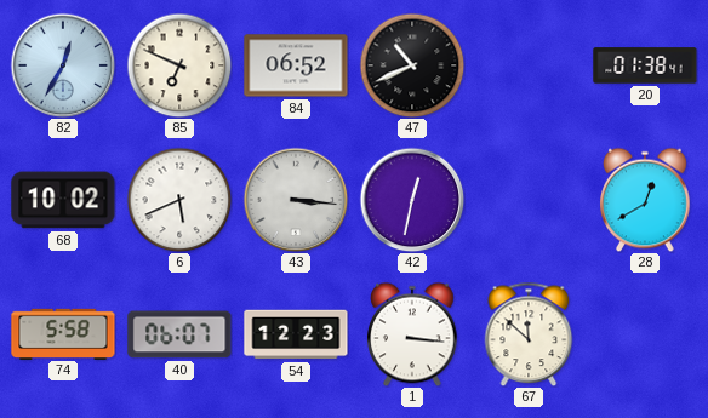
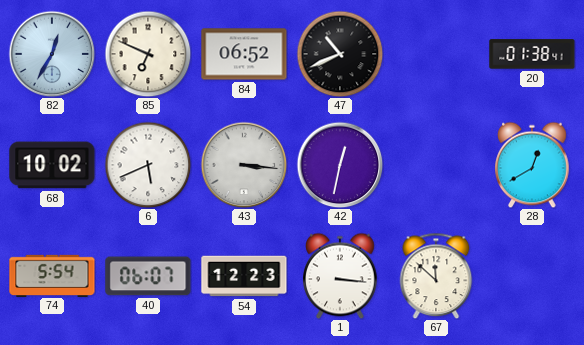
74: 5:58 -> 5:54
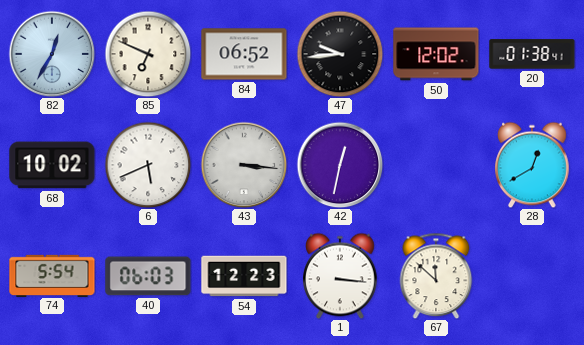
47: 10:41 -> 9:44
50: none -> 12:02
40: 06:07 -> 06:03
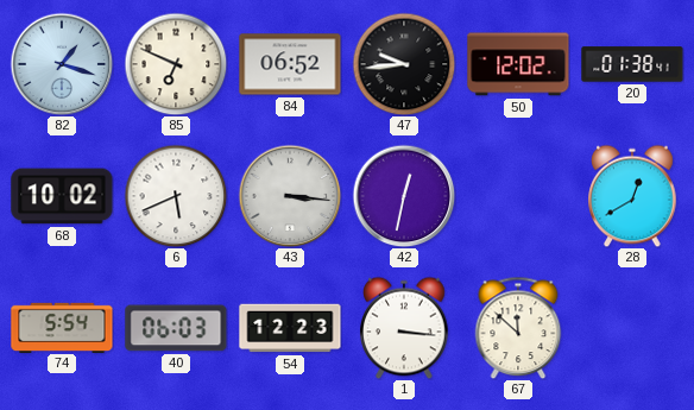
82: 12:35 -> 1:18
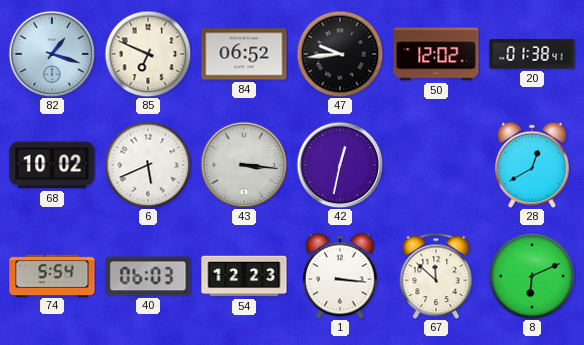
8: none -> 6:11
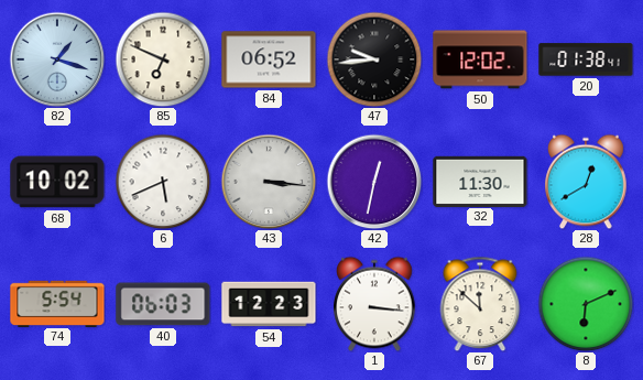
32: none -> 11:30
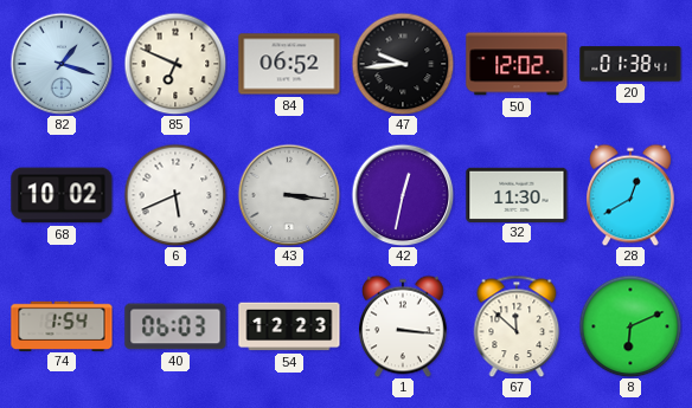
74: 5:54 -> 1:54
